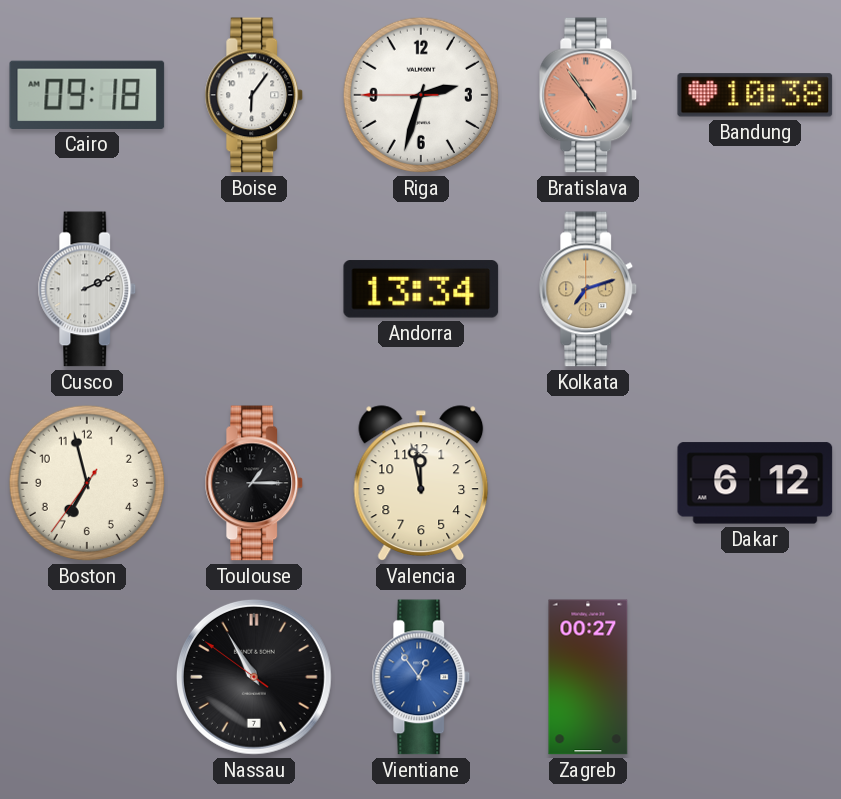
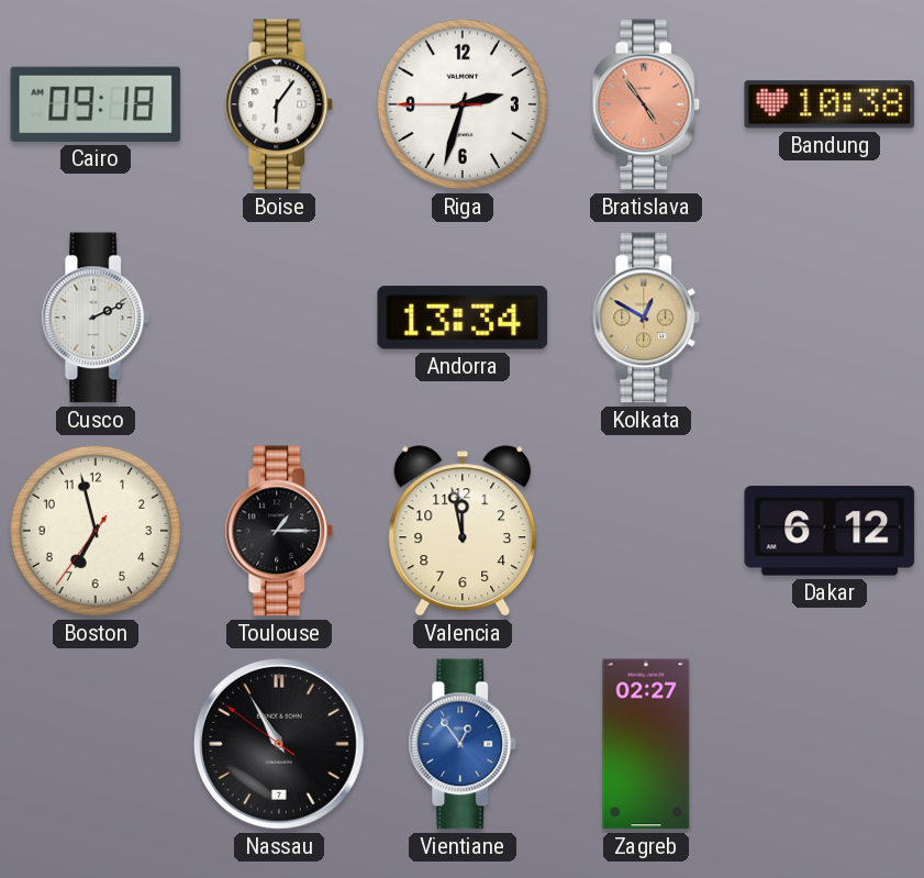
Kolkata: 7:12 -> 12:50
Zagreb: 00:27 -> 02:27
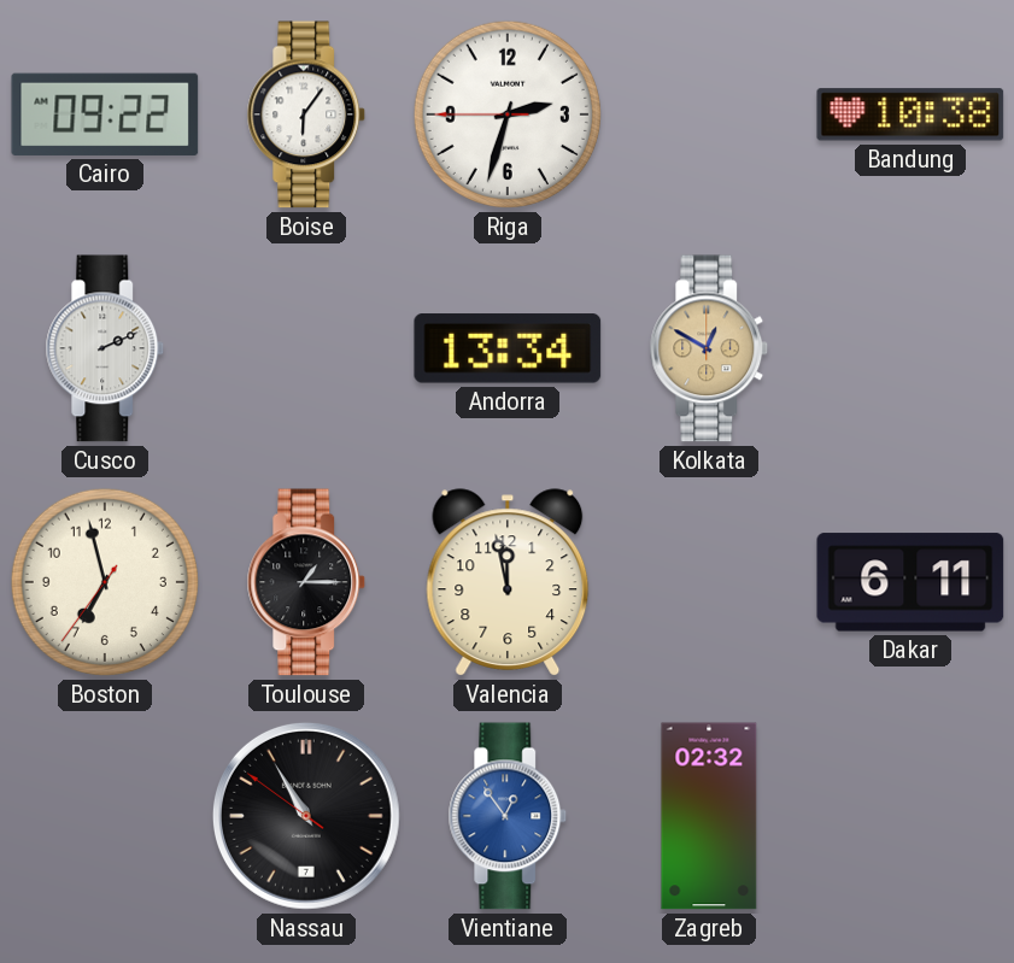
Cairo: 09:18 -> 09:22
Bratislava: 4:54 -> none
Dakar: 6:12 -> 6:11
Zagreb: 02:27 -> 02:32
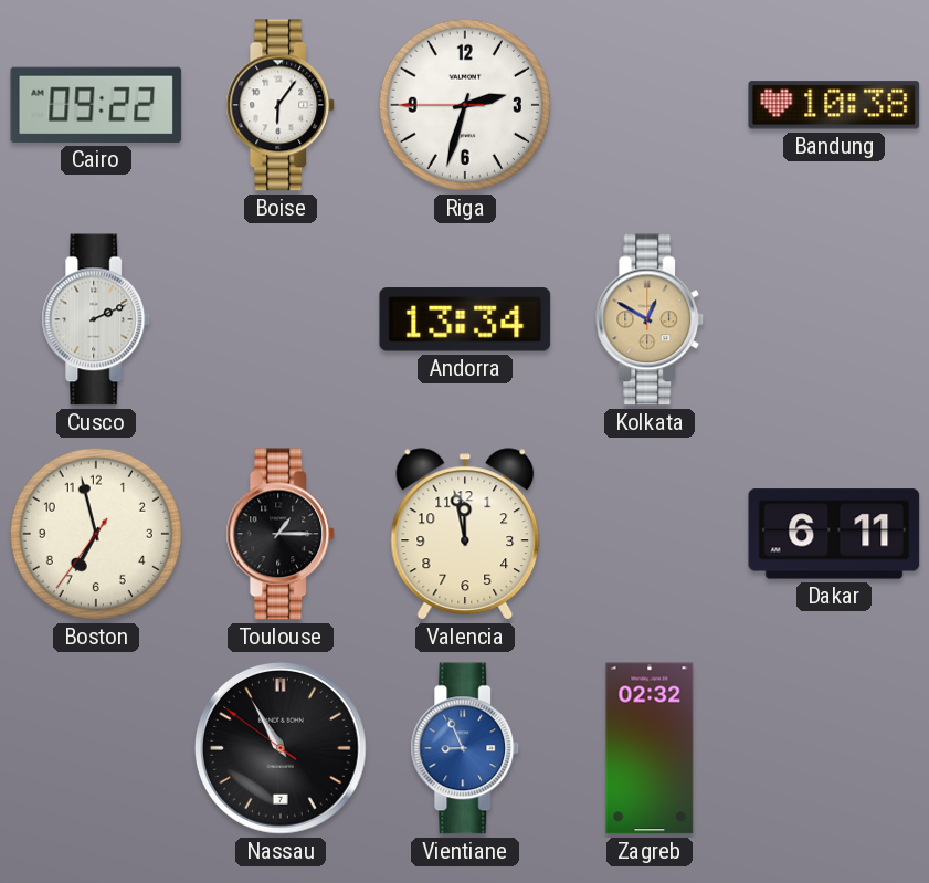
Vientiane: 12:54 -> 8:56
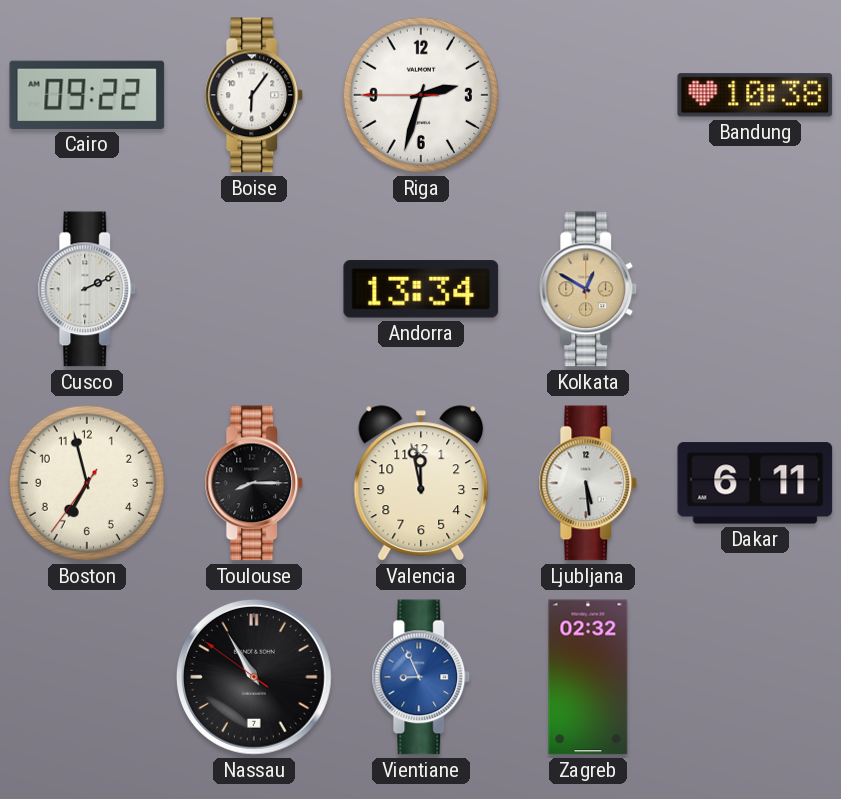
Toulouse: 1:15 -> 8:15
Ljubljana: none -> 5:29
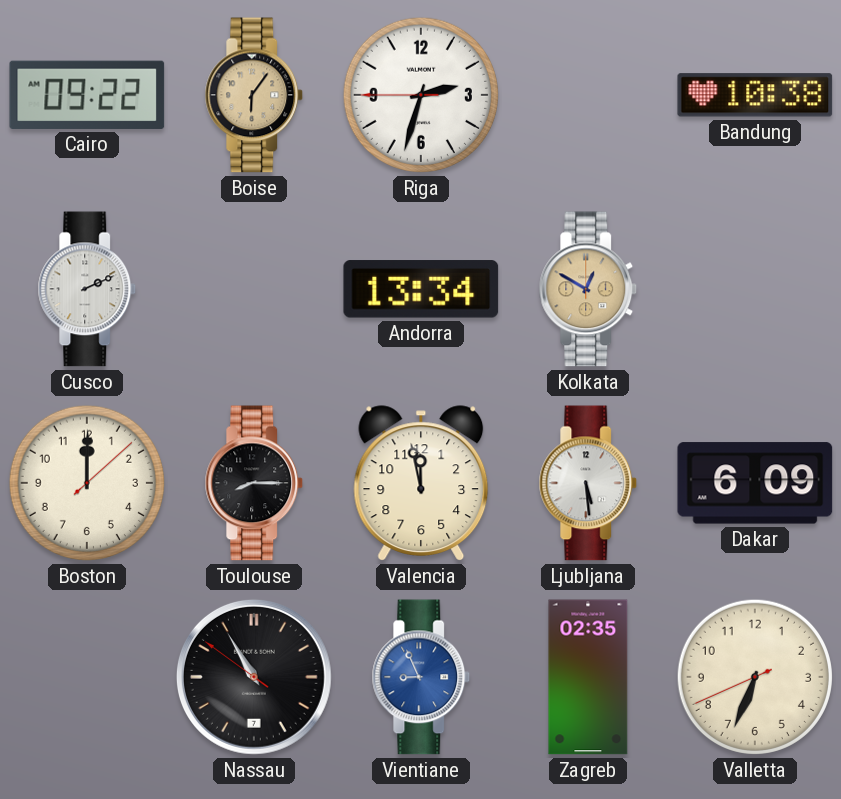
Boise dial: white -> champagne
Boston: 6:57 -> 12:00
Dakar: 6:11 -> 6:09
Zagreb: 02:32 -> 02:35
Valletta: none -> 6:33
